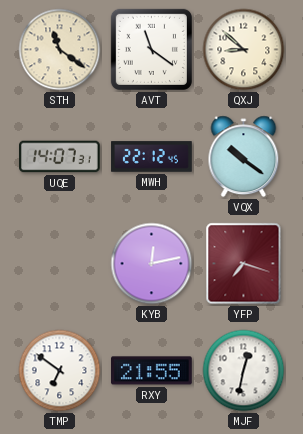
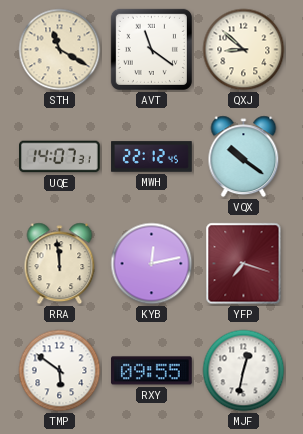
STH: 11:21 -> 11:20
RRA: none -> 11:59
TMP: 6:51 -> 5:51
RXY: 21:55 -> 09:55
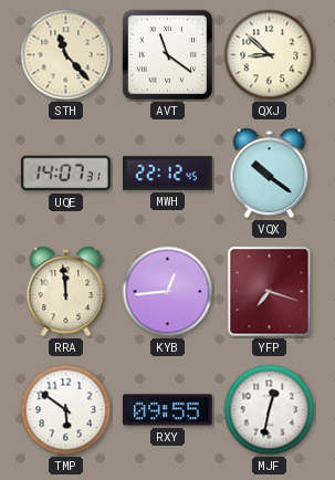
STH: 11:20 -> 11:23
KYB: 12:13 -> 12:44
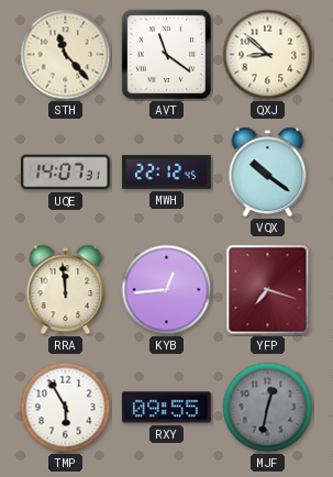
TMP: 5:51 -> 5:55
MJF dial: white -> grey
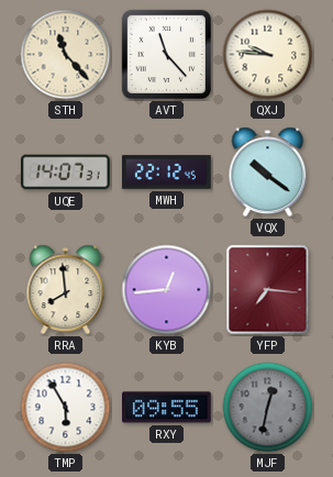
AVT: 11:21 -> 11:23
QXJ: 8:52 -> 9:46
RRA: 11:59 -> 7:59
YFP: 7:18 -> 7:16
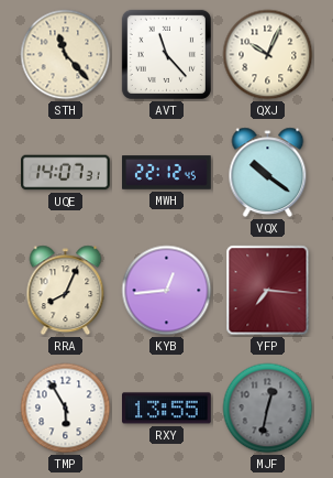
QXJ: 9:46 -> 10:04
RRA: 7:59 -> 8:04
RXY: 09:55 -> 13:55
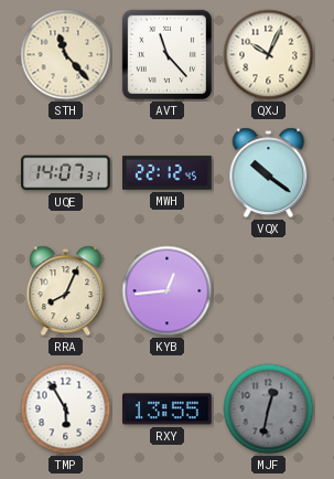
YFP: 7:16 -> none
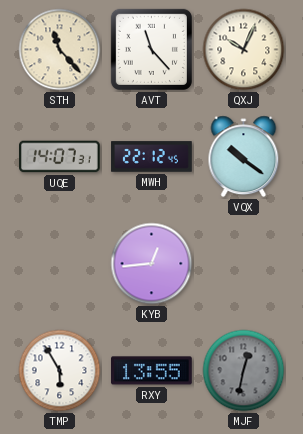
RRA: 8:04 -> none
